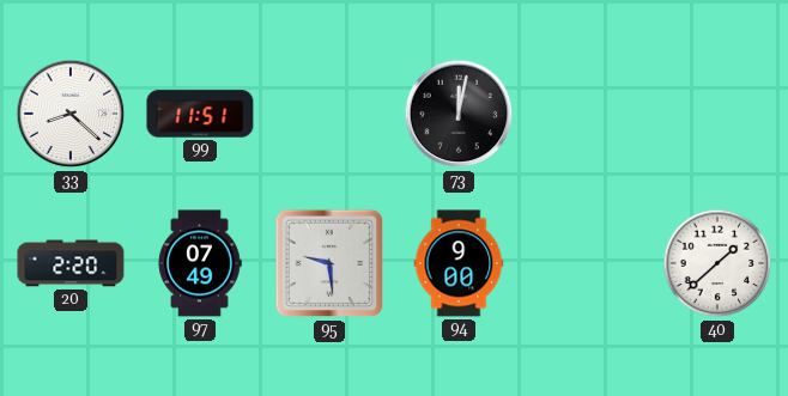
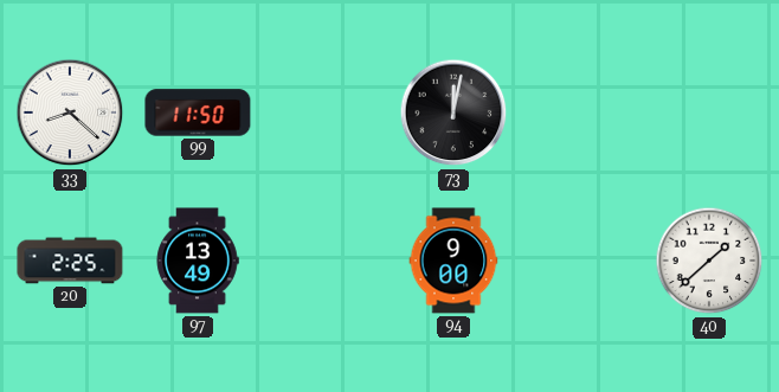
99: 11:51 -> 11:50
20: 2:20 -> 2:25
97: 07:49 -> 13:49
95: 9:29 -> none
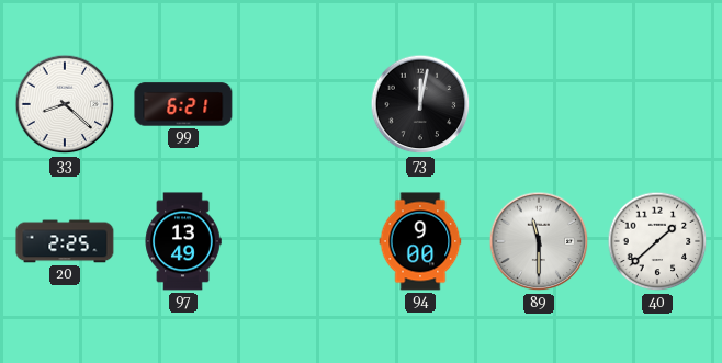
99: 11:50 -> 6:21
89: none -> 11:30
